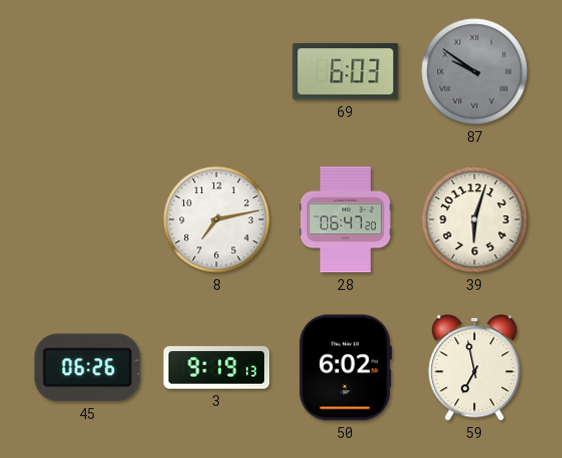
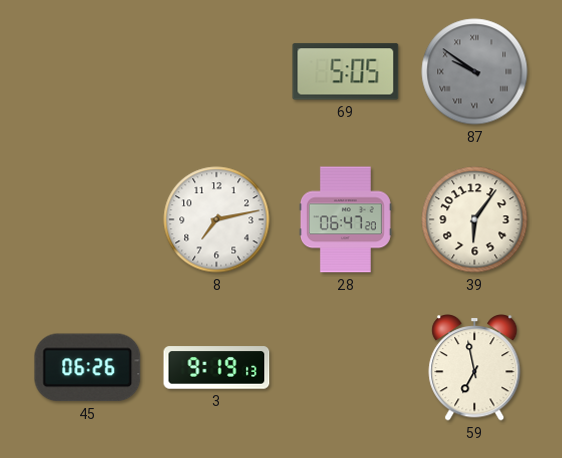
69: 6:03 -> 5:05
39: 6:03 -> 6:06
50: 6:02 -> none
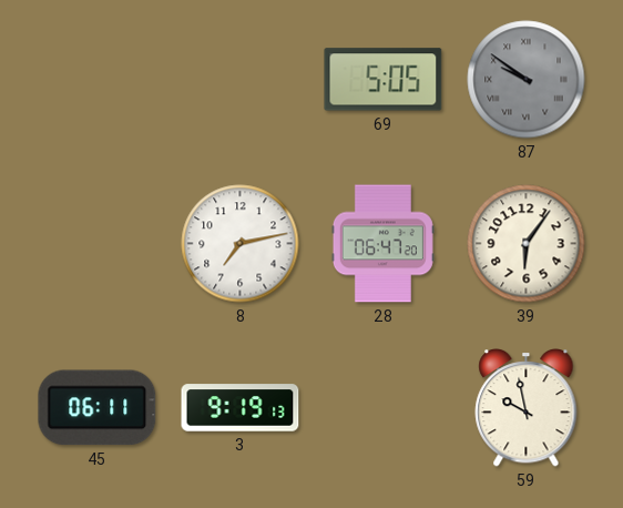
45: 06:26 -> 06:11
59: 6:58 -> 9:58
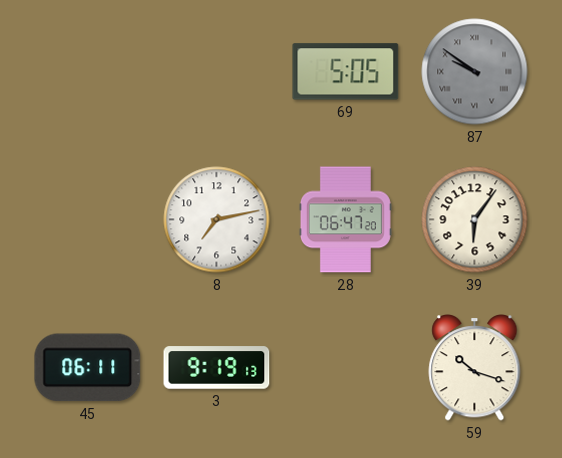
59: 9:58 -> 10:18
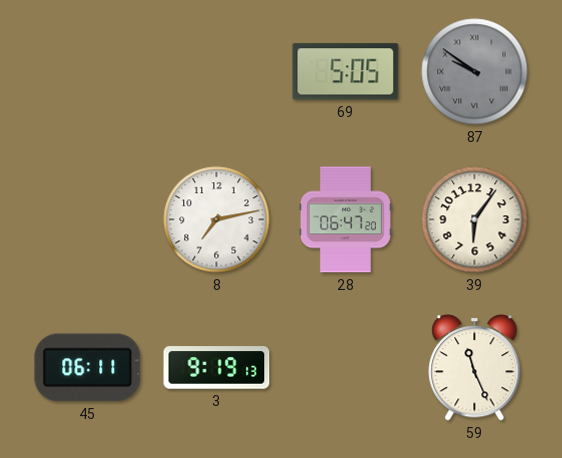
59: 10:18 -> 11:26
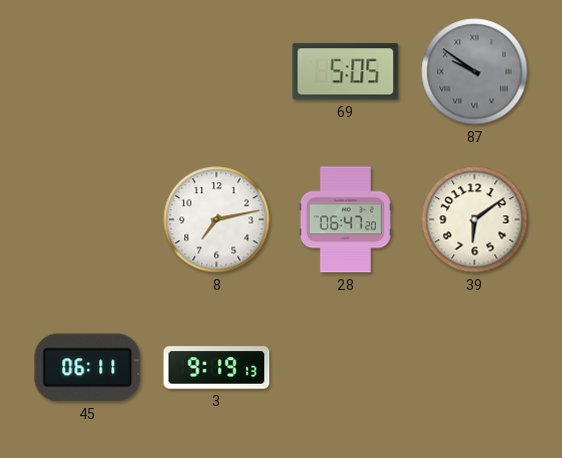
39: 6:06 -> 6:09
59: 11:26 -> none
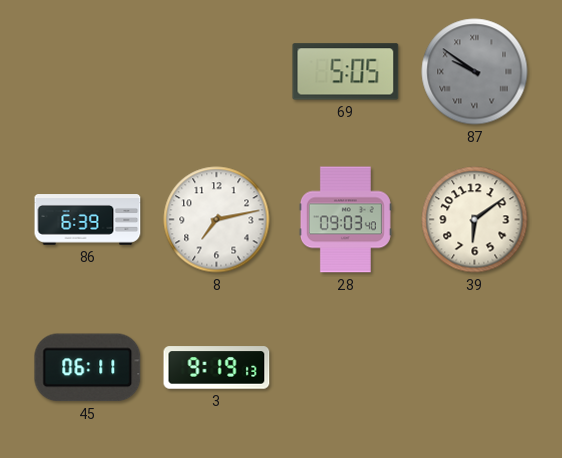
86: none -> 6:39
28: 06:47 -> 09:03
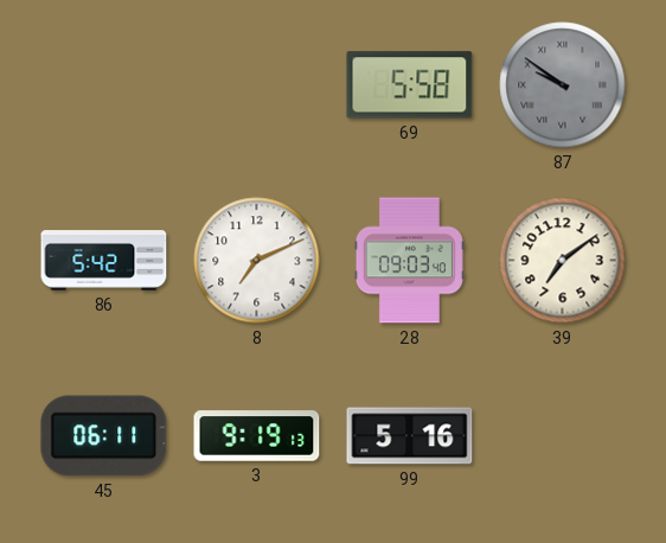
69: 5:05 -> 5:58
86: 6:39 -> 5:42
8: 7:13 -> 7:11
39: 6:09 -> 7:09
99: none -> 5:16
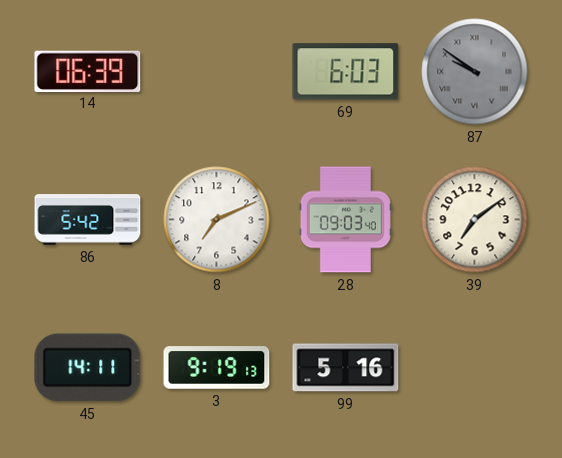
14: none -> 06:39
69: 5:58 -> 6:03
45: 06:11 -> 14:11
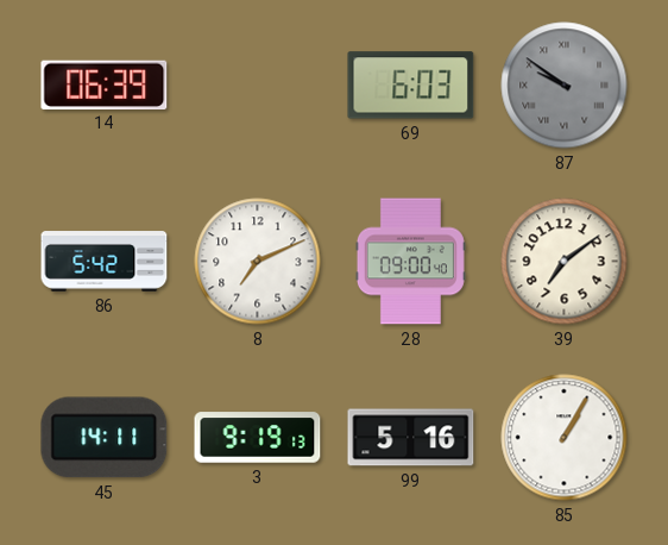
28: 09:03 -> 09:00
85: none -> 1:05
